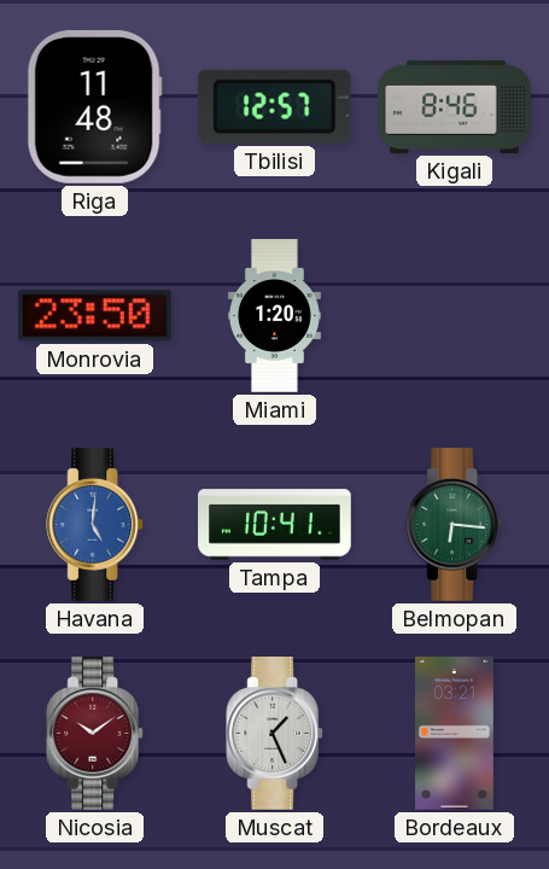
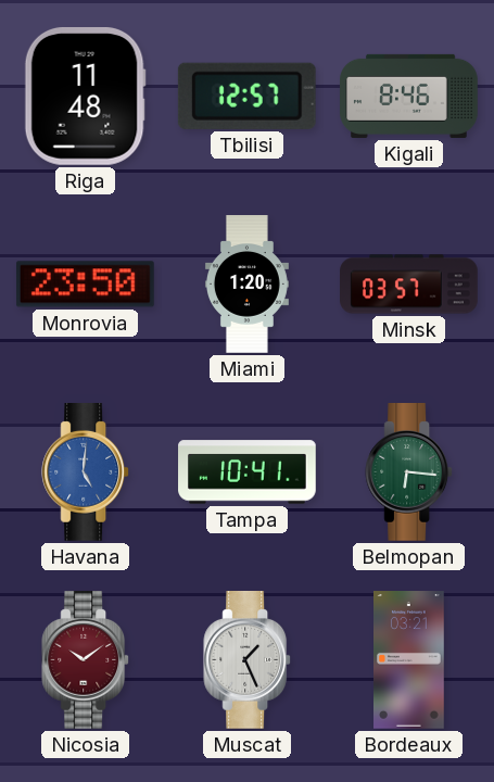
Minsk: none -> 03:57
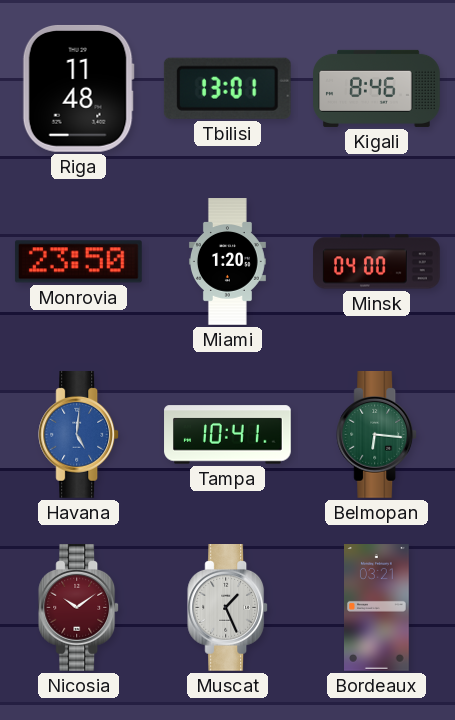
Tbilisi: 12:57 -> 13:01
Minsk: 03:57 -> 04:00
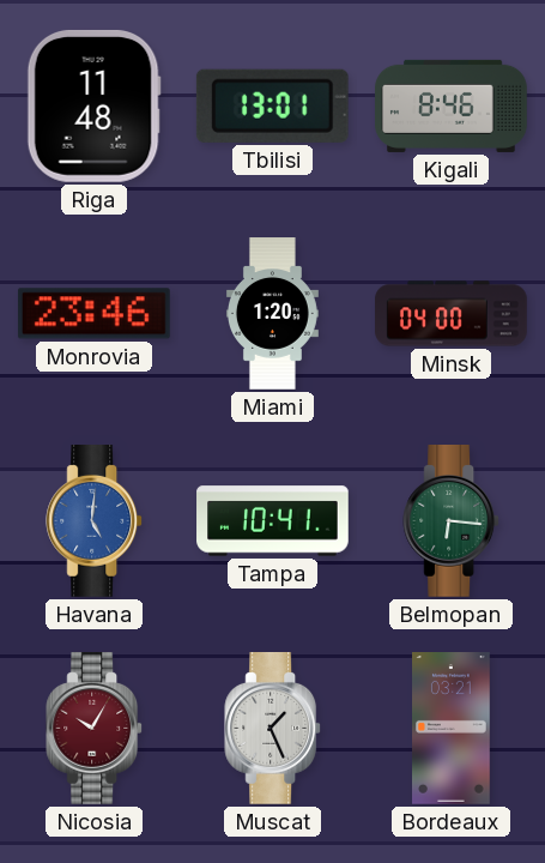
Monrovia: 23:50 -> 23:46
Nicosia: 10:09 -> 10:05
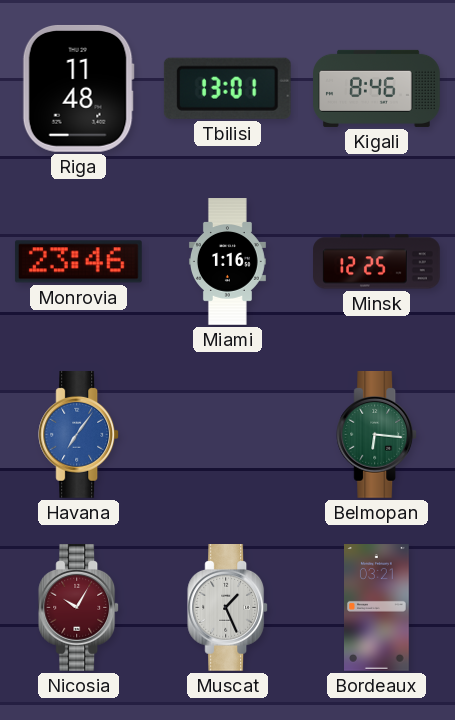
Miami: 1:20 -> 1:16
Minsk: 04:00 -> 12:25
Havana: 5:01 -> 7:06
Tampa: 10:41 -> none
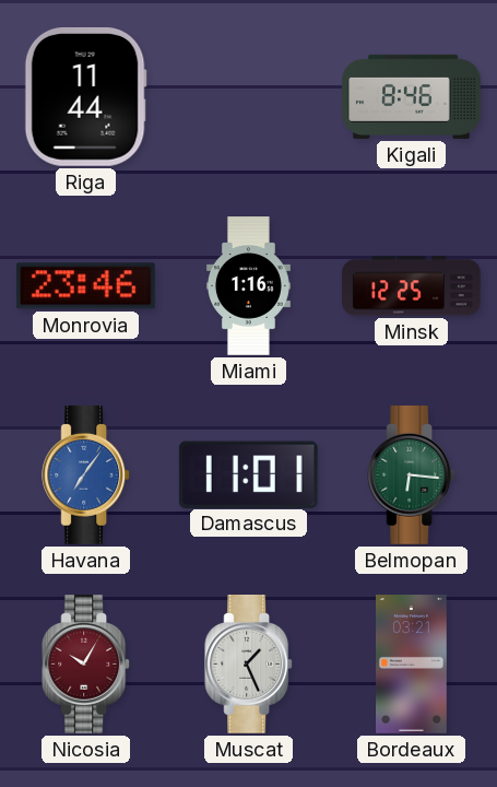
Riga: 11:48 -> 11:44
Tbilisi: 13:01 -> none
Damascus: none -> 11:01
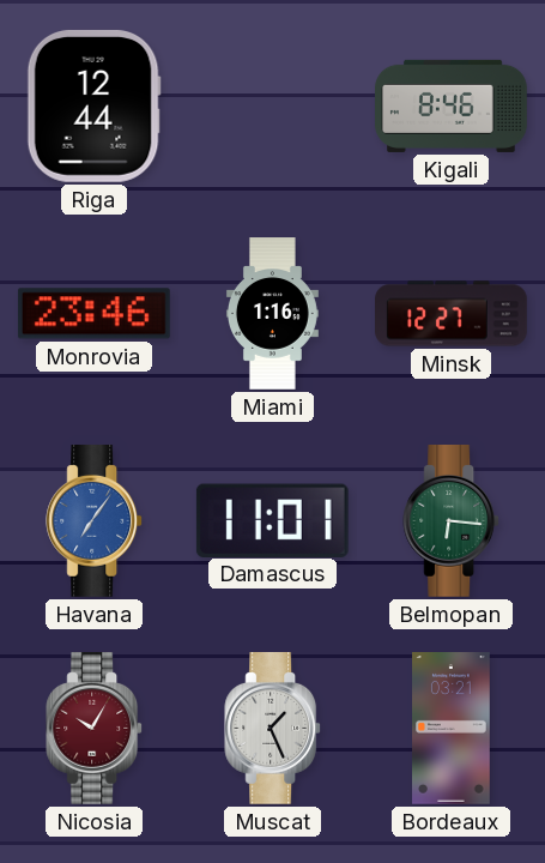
Riga: 11:44 -> 12:44
Minsk: 12:25 -> 12:27
